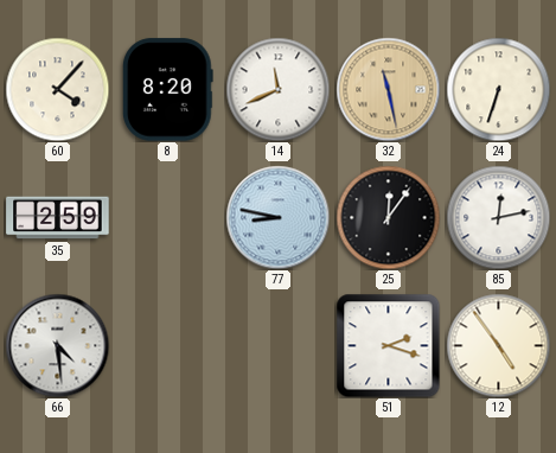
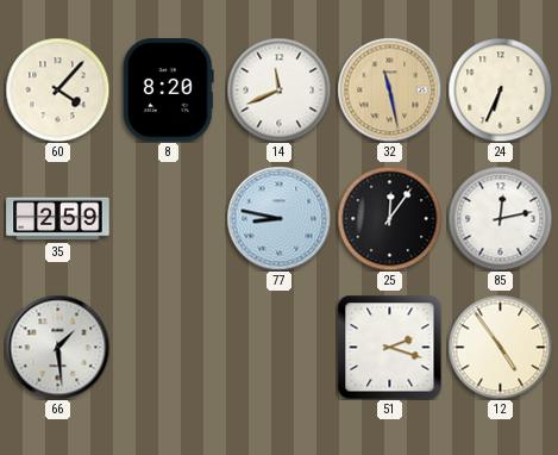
24: 6:33 -> 6:34
66: 4:29 -> 1:29
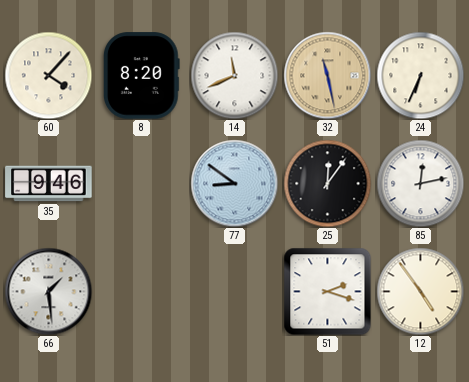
35: 2:59 -> 9:46
77: 8:47 -> 8:51
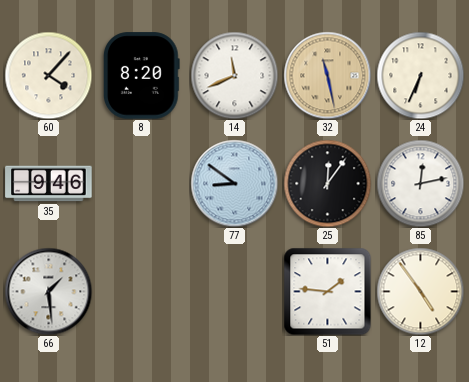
51: 2:18 -> 1:46
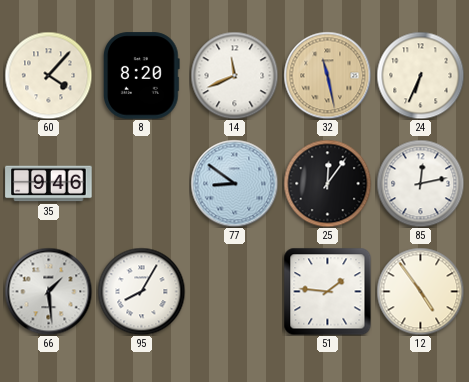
95: none -> 8:05
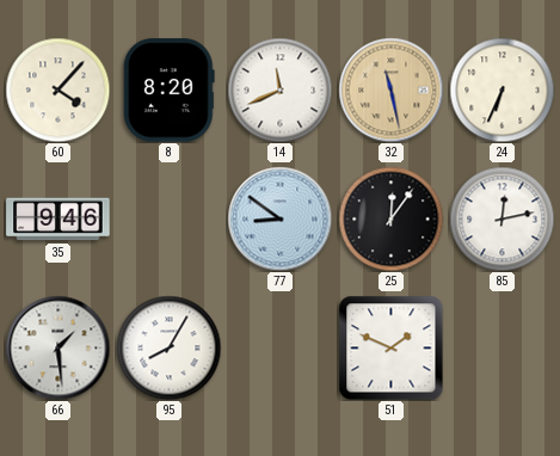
51: 1:46 -> 1:49
12: 4:54 -> none
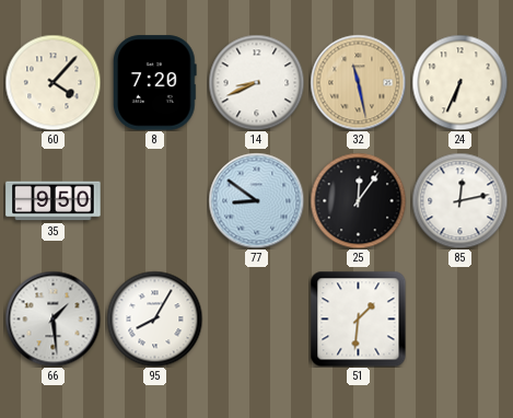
8: 8:20 -> 7:20
14: 11:41 -> 8:41
35: 9:46 -> 9:50
51: 1:49 -> 1:31
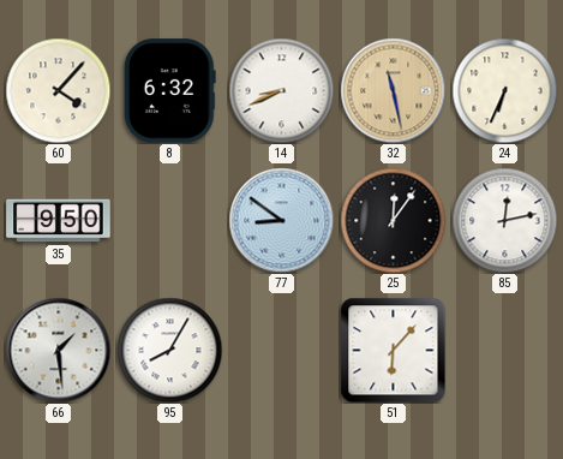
8: 7:20 -> 6:32
51: 1:31 -> 6:07
